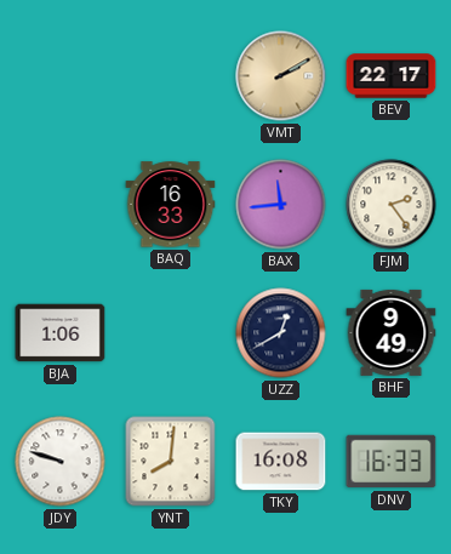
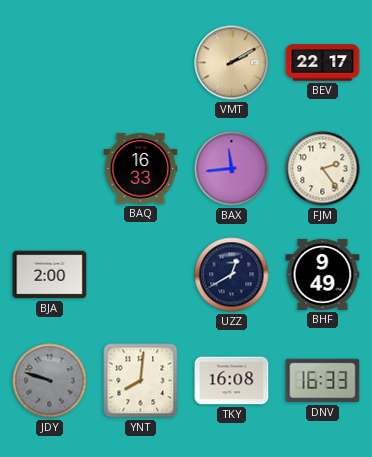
BJA: 1:06 -> 2:00
JDY dial: white -> grey
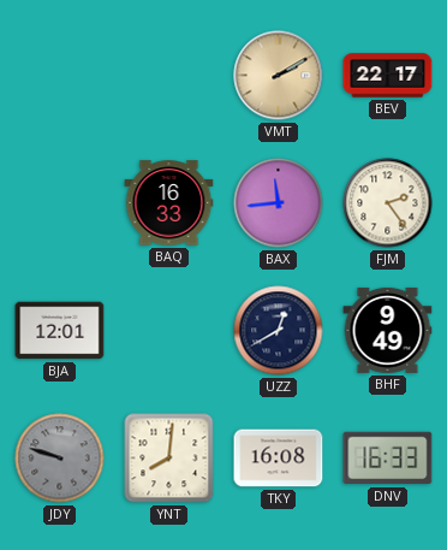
BJA: 2:00 -> 12:01
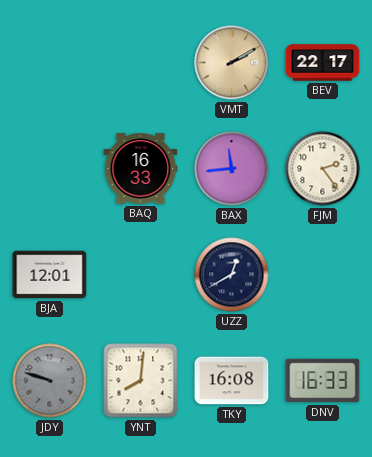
BHF: 9:49 -> none
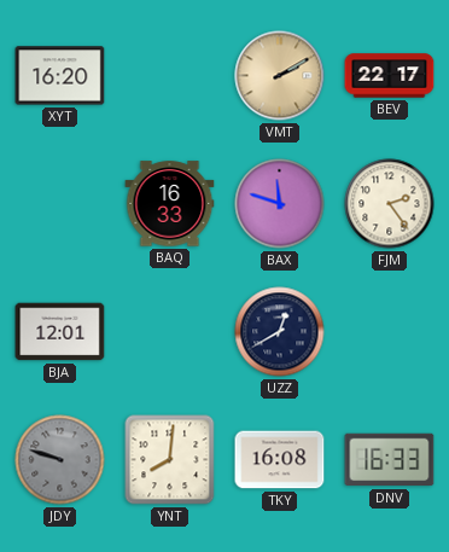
XYT: none -> 16:20
BAX: 11:44 -> 11:48
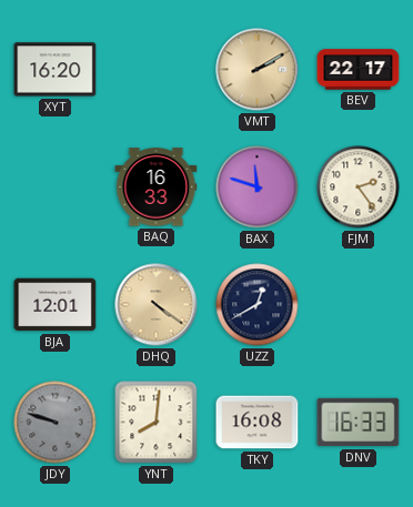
DHQ: none -> 4:21
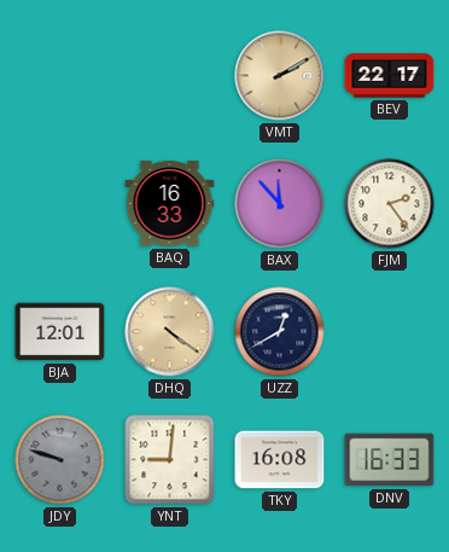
XYT: 16:20 -> none
BAX: 11:48 -> 11:53
YNT: 8:01 -> 9:01
